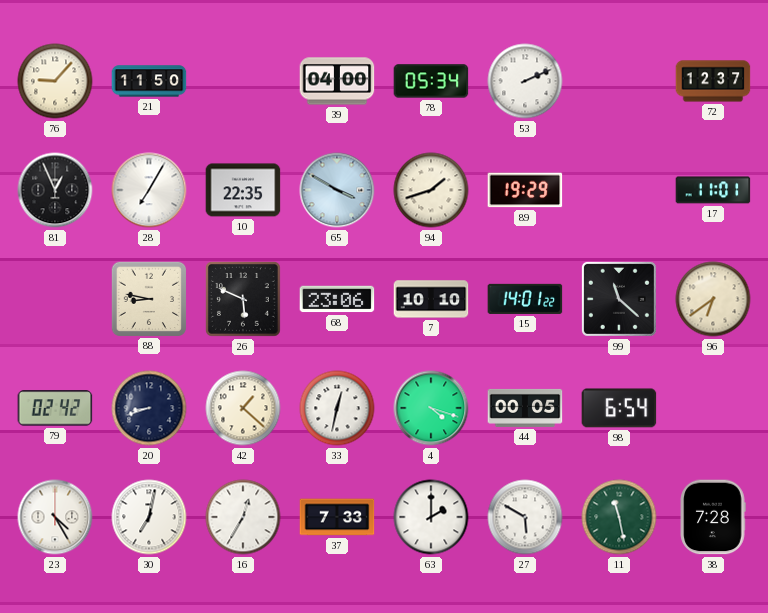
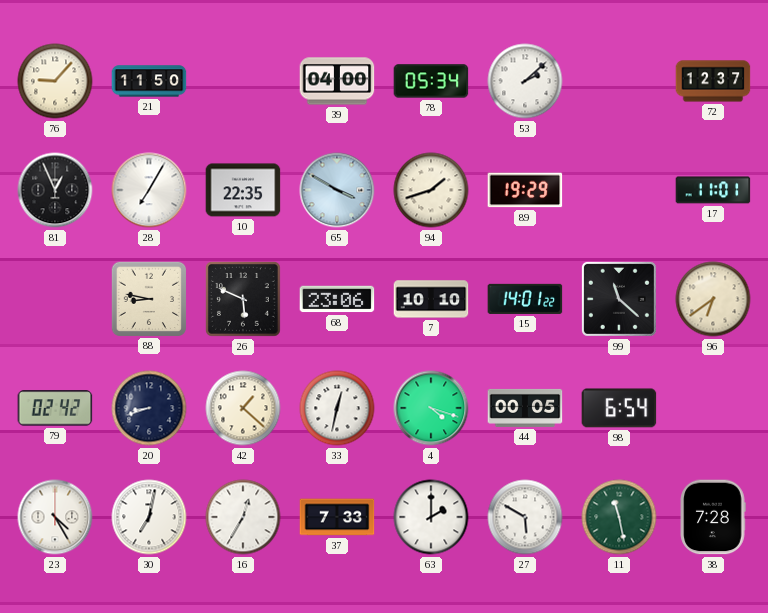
53: 2:11 -> 2:08
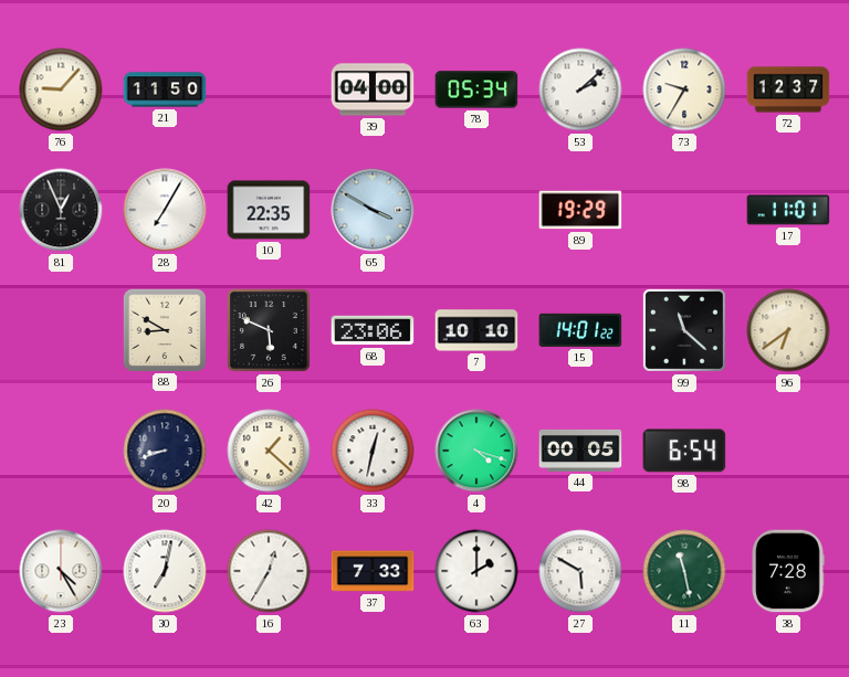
73: none -> 9:35
94: 1:42 -> none
88: 8:47 -> 8:50
79: 02:42 -> none
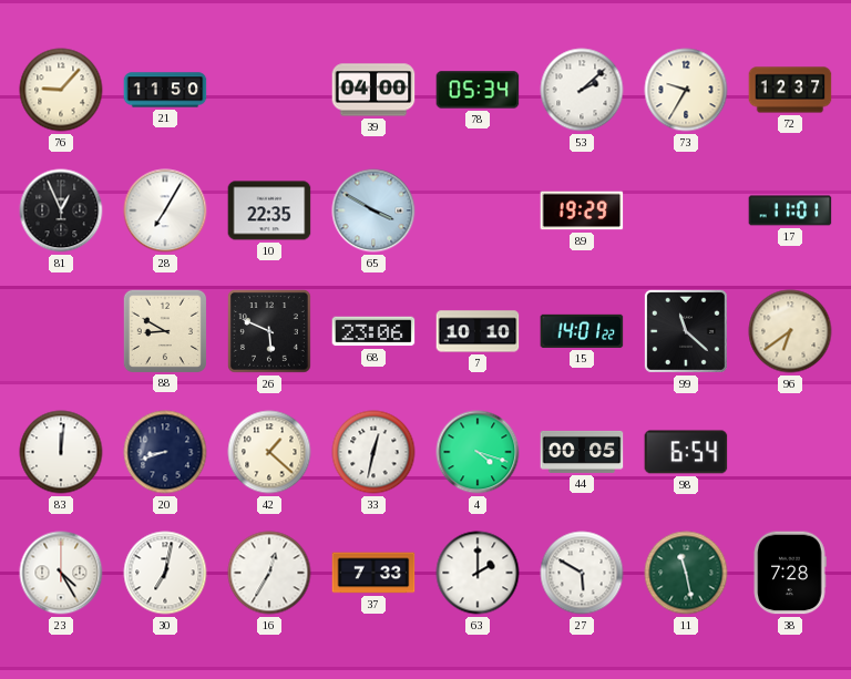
83: none -> 12:01
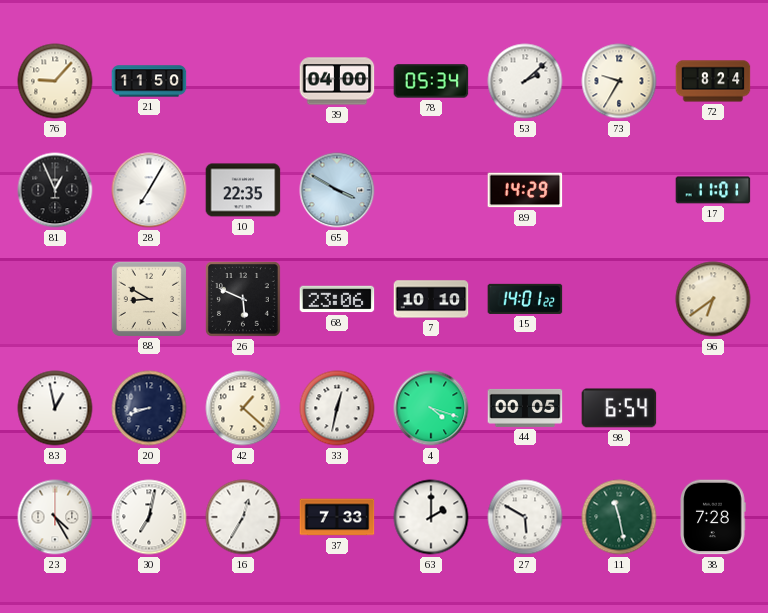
72: 12:37 -> 8:24
89: 19:29 -> 14:29
99: 11:22 -> none
83: 12:01 -> 12:58
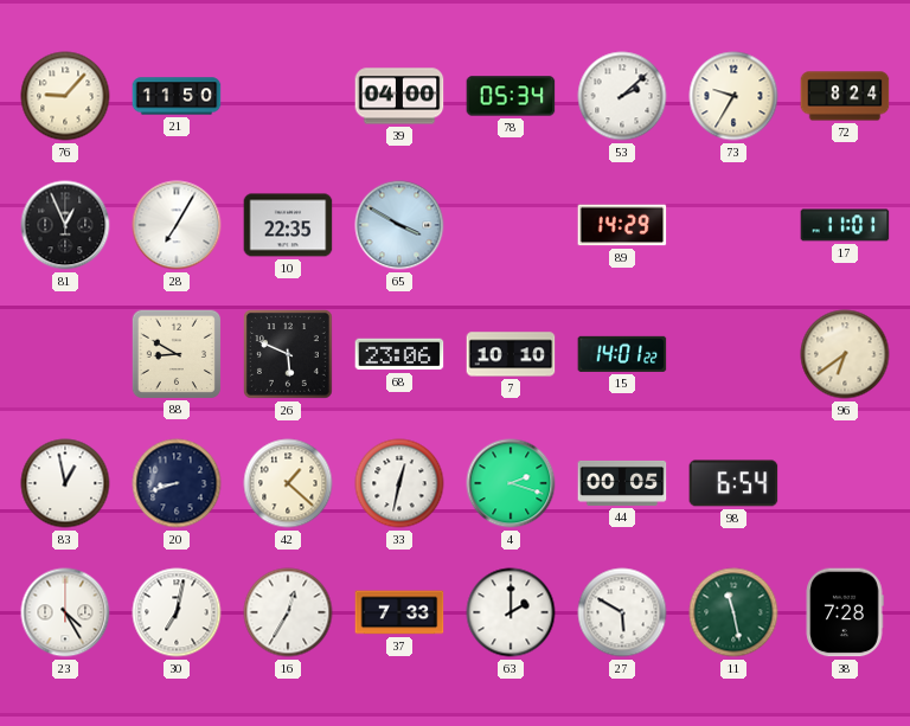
4: 4:18 -> 2:18
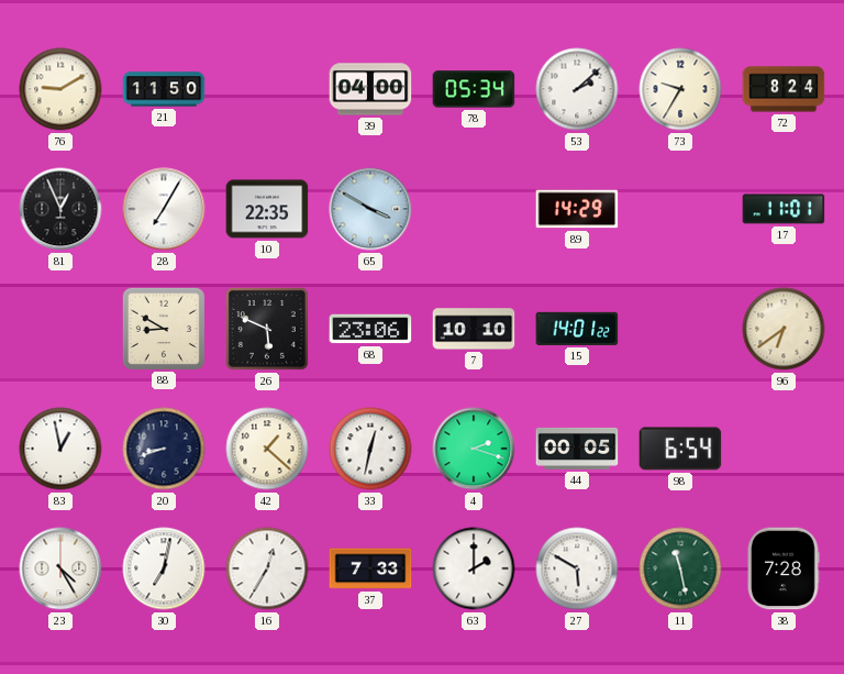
76: 9:07 -> 9:10
